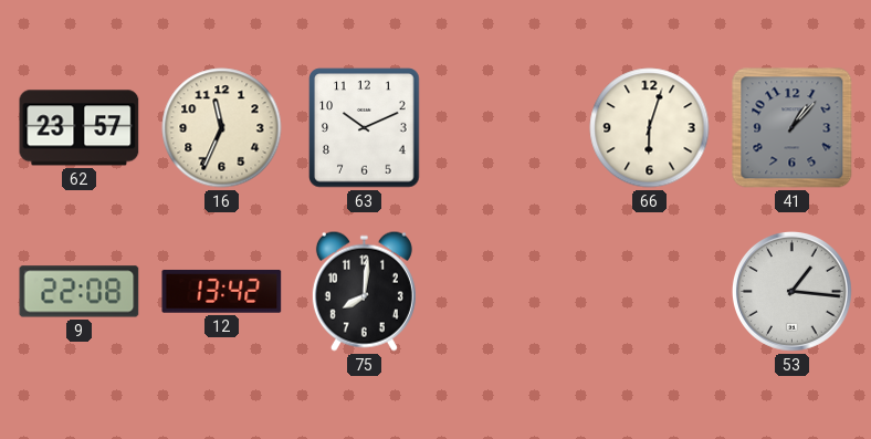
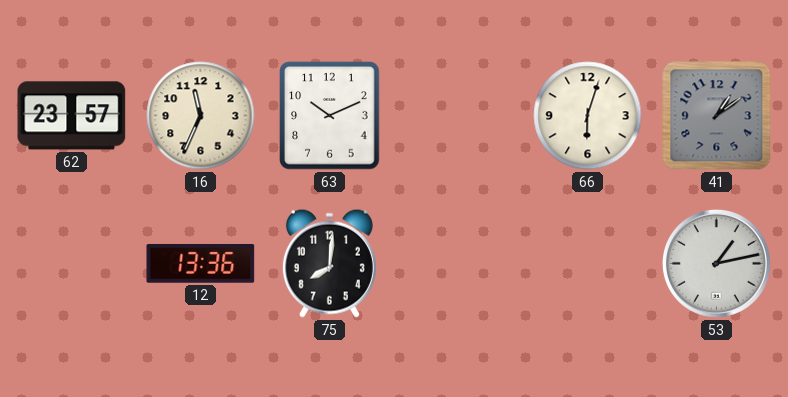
41: 1:07 -> 1:09
9: 22:08 -> none
12: 13:42 -> 13:36
53: 1:16 -> 1:13
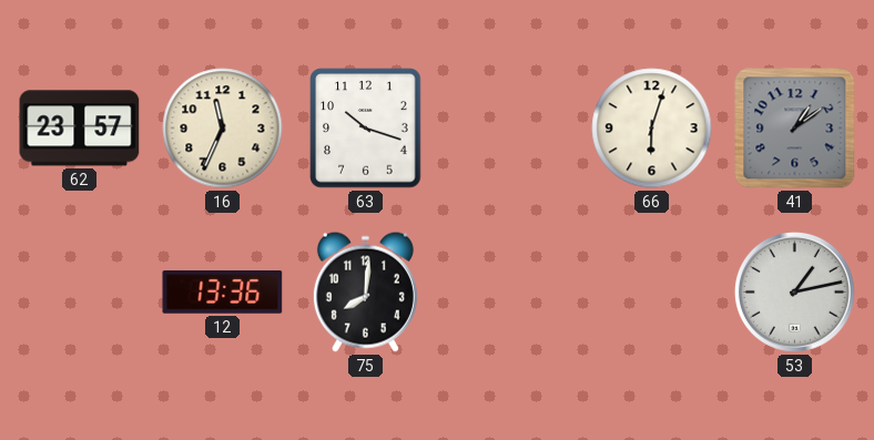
63: 10:11 -> 10:18
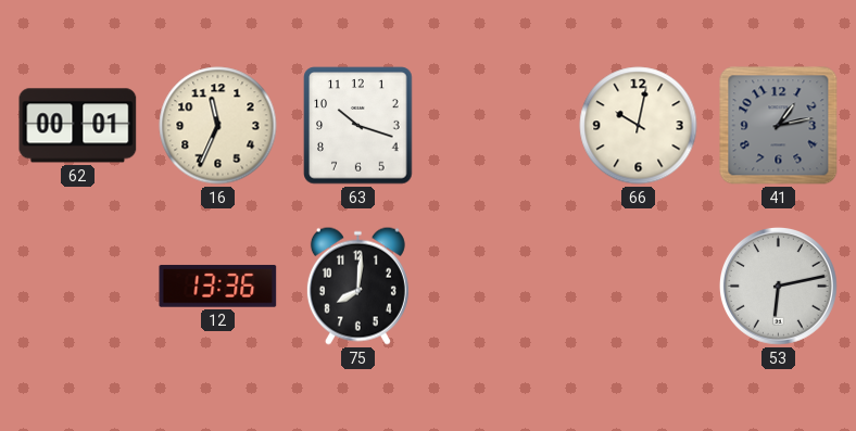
62: 23:57 -> 00:01
66: 6:03 -> 10:02
41: 1:09 -> 1:13
53: 1:13 -> 6:13
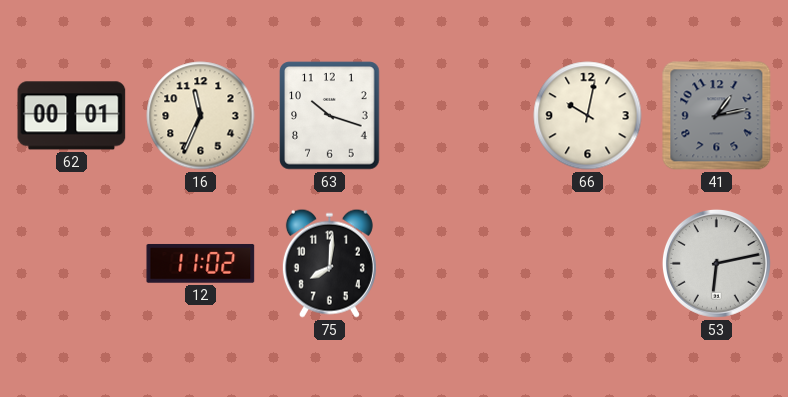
12: 13:36 -> 11:02
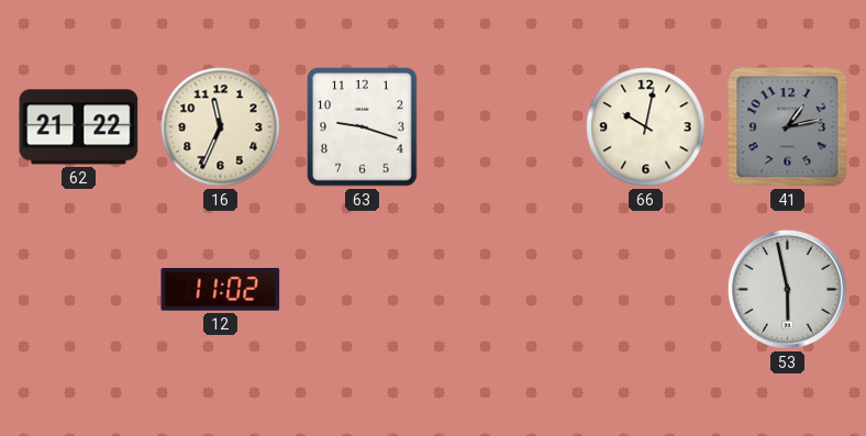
62: 00:01 -> 21:22
63: 10:18 -> 9:18
75: 8:01 -> none
53: 6:13 -> 5:58
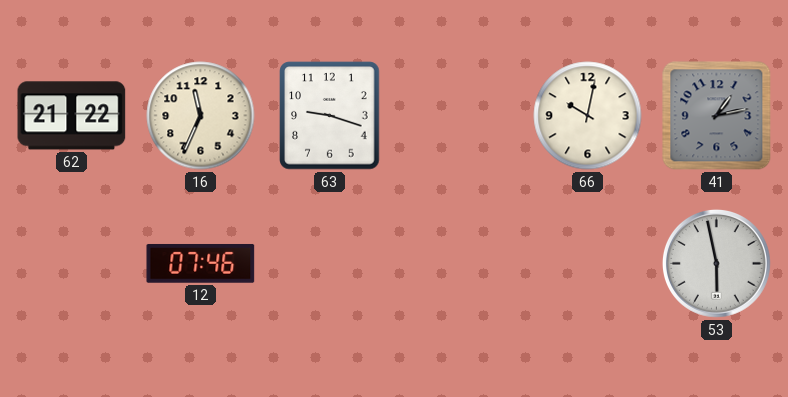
12: 11:02 -> 07:46
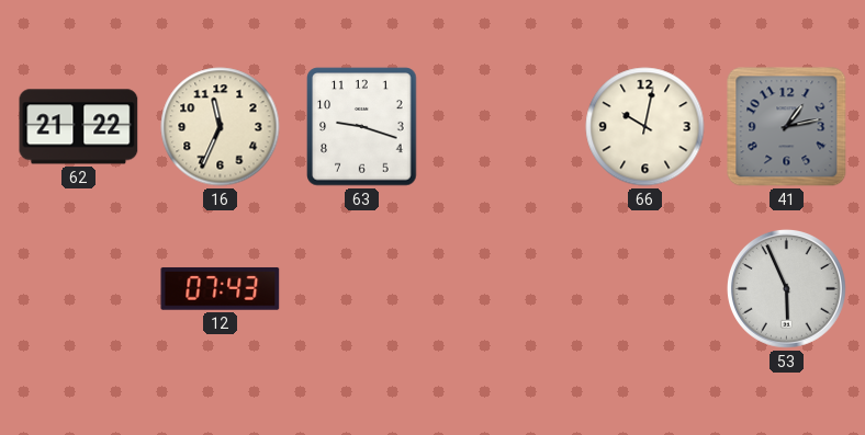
12: 07:46 -> 07:43
53: 5:58 -> 5:56
